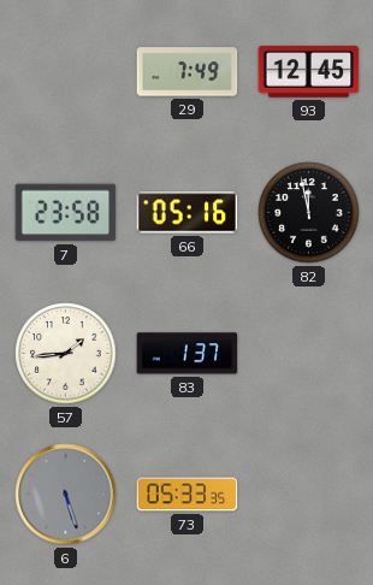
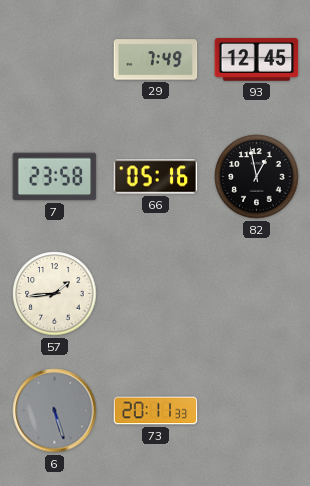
82: 11:58 -> 12:58
83: 1:37 -> none
73: 05:33 -> 20:11
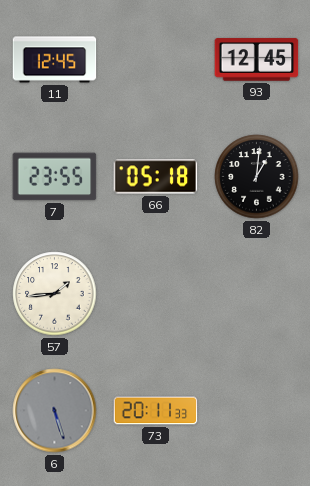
11: none -> 12:45
29: 7:49 -> none
7: 23:58 -> 23:55
66: 05:16 -> 05:18
82: 12:58 -> 1:01
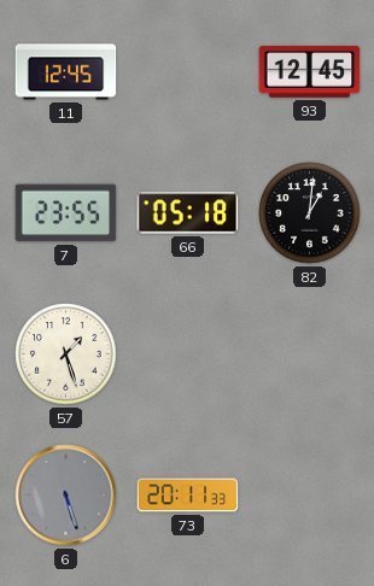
57: 1:44 -> 1:27
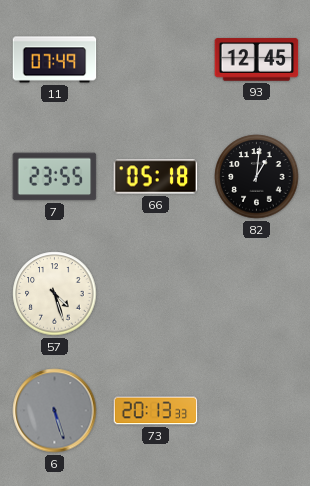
11: 12:45 -> 07:49
57: 1:27 -> 4:27
73: 20:11 -> 20:13
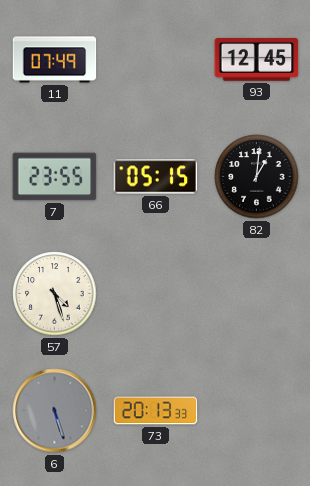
66: 05:18 -> 05:15
